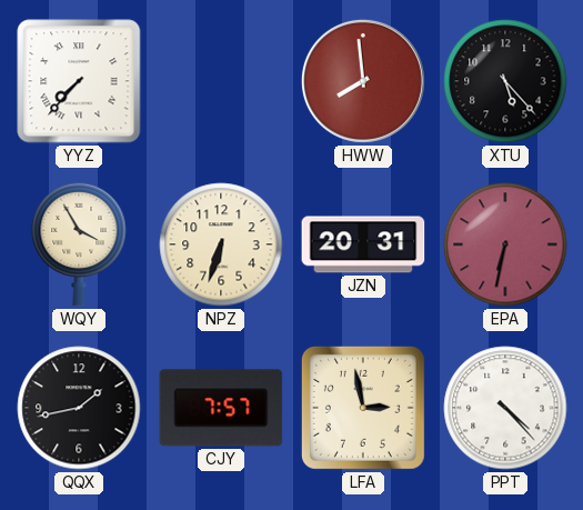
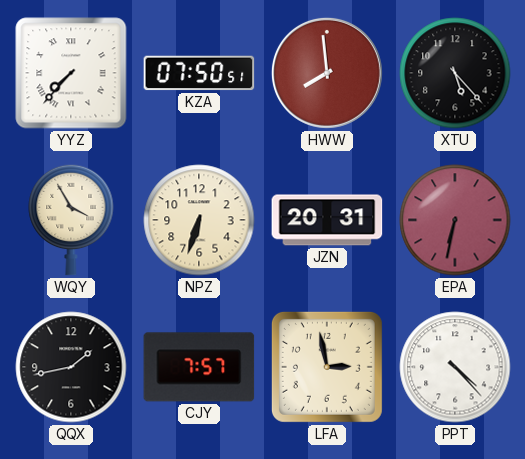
KZA: none -> 07:50
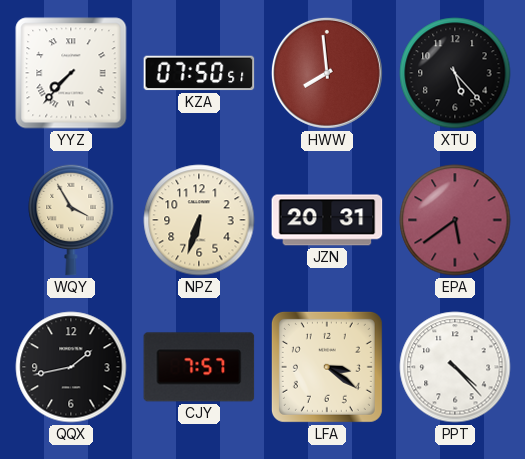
EPA: 6:32 -> 5:39
LFA: 2:58 -> 3:21
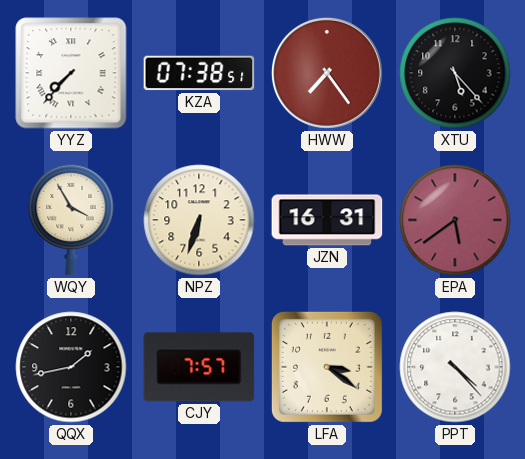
KZA: 07:50 -> 07:38
HWW: 7:59 -> 7:24
JZN: 20:31 -> 16:31
